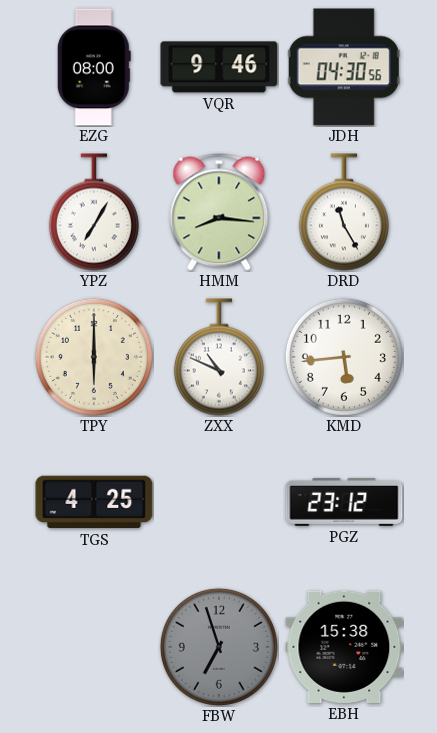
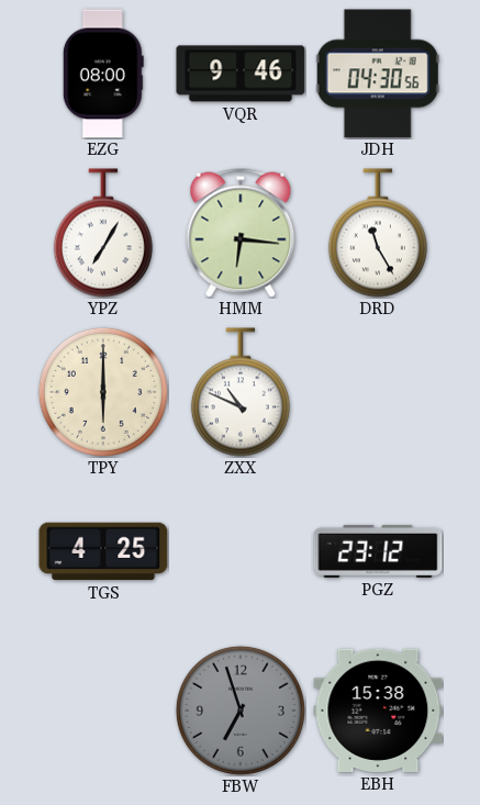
HMM: 8:16 -> 6:16
KMD: 5:44 -> none
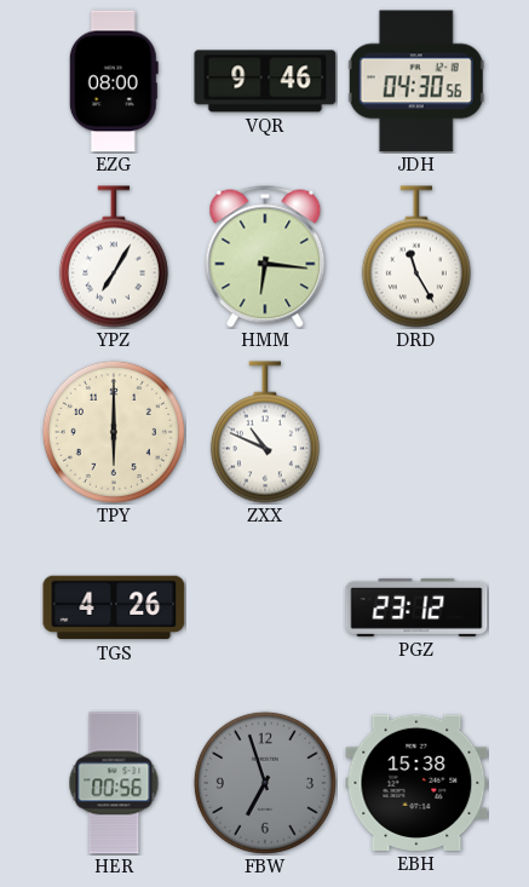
TGS: 4:25 -> 4:26
HER: none -> 00:56
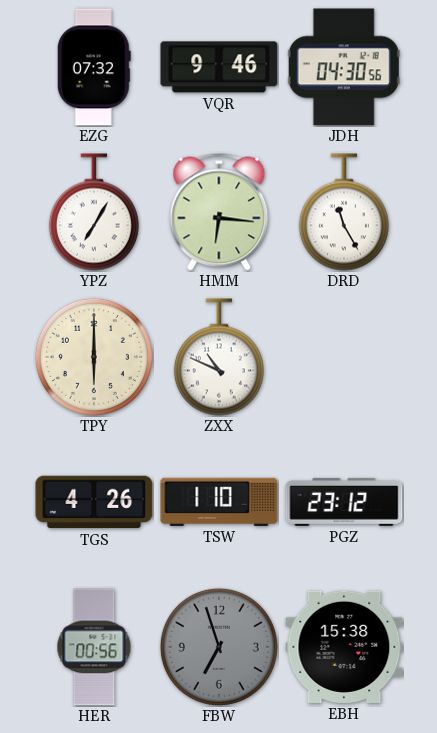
EZG: 08:00 -> 07:32
TSW: none -> 1:10
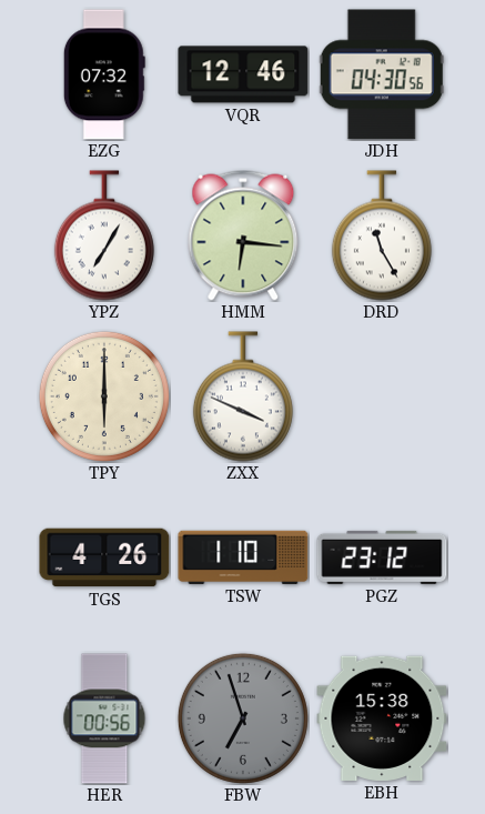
VQR: 9:46 -> 12:46
ZXX: 10:49 -> 3:49
